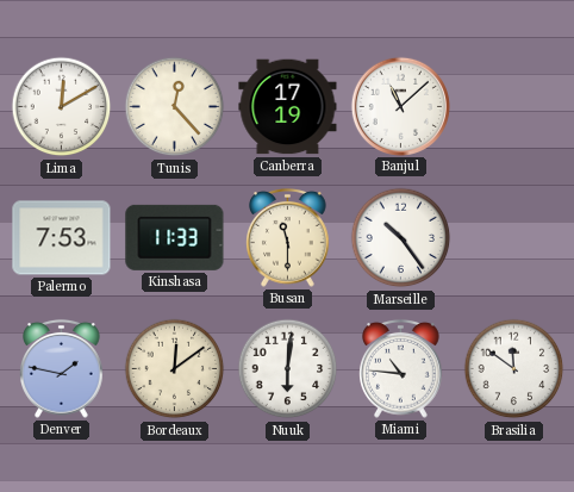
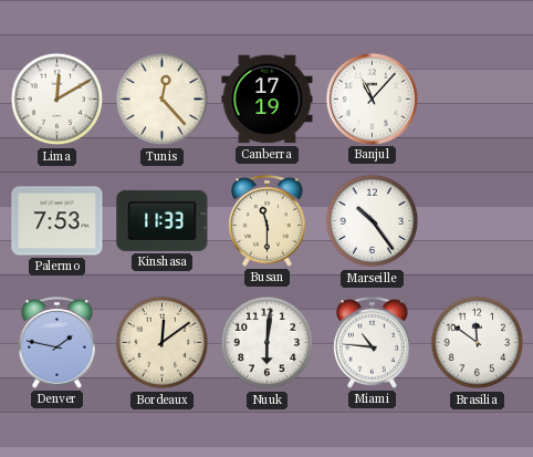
Banjul: 11:08 -> 11:07
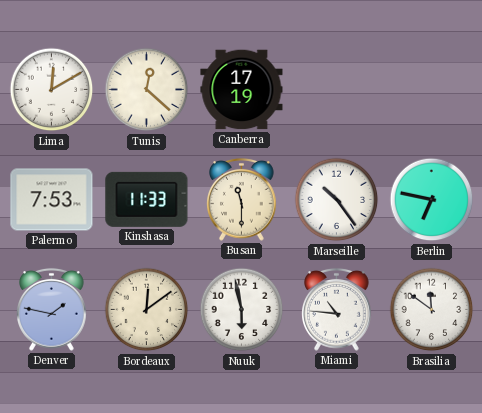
Tunis: 12:23 -> 12:22
Banjul: 11:07 -> none
Berlin: none -> 6:47
Nuuk: 6:01 -> 5:58
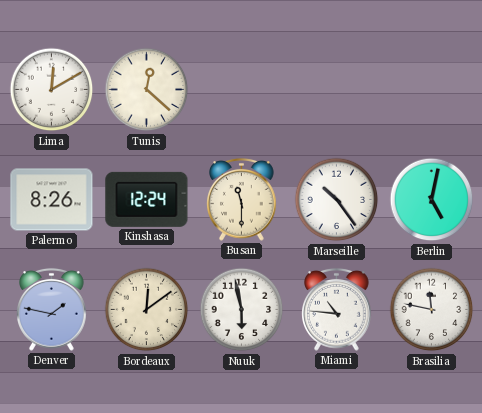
Canberra: 17:19 -> none
Palermo: 7:53 -> 8:26
Kinshasa: 11:33 -> 12:24
Berlin: 6:47 -> 5:02
Brasilia: 11:51 -> 11:47
